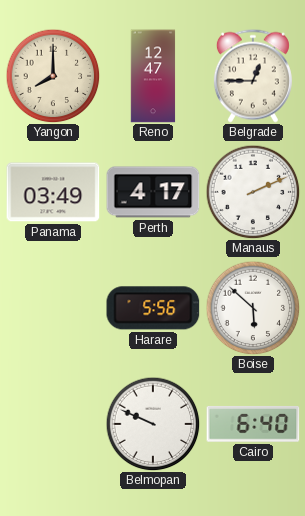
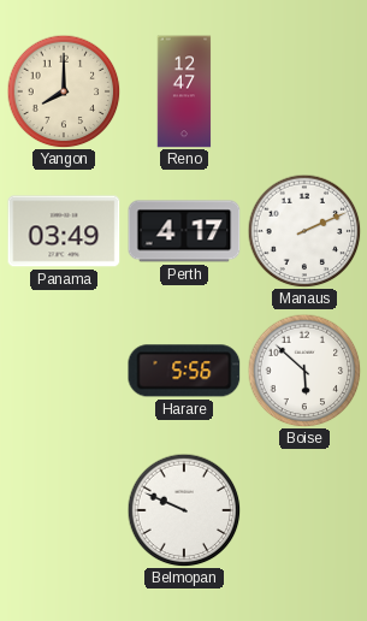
Belgrade: 12:45 -> none
Cairo: 6:40 -> none
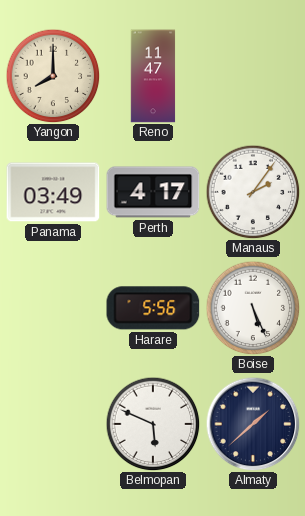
Reno: 12:47 -> 11:47
Manaus: 2:11 -> 2:06
Boise: 5:52 -> 5:26
Belmopan: 9:49 -> 5:49
Almaty: none -> 1:38
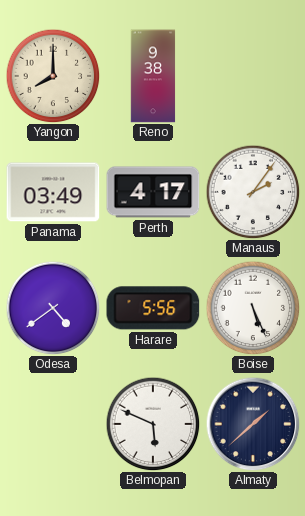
Reno: 11:47 -> 9:38
Odesa: none -> 4:39
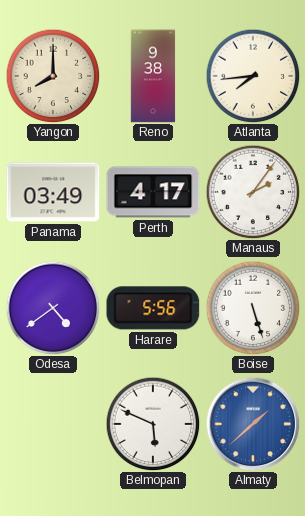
Atlanta: none -> 7:44
Boise: 5:26 -> 5:27
Almaty dial: navy -> blue
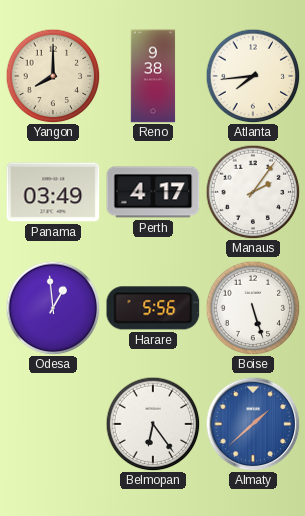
Odesa: 4:39 -> 12:59
Belmopan: 5:49 -> 6:24
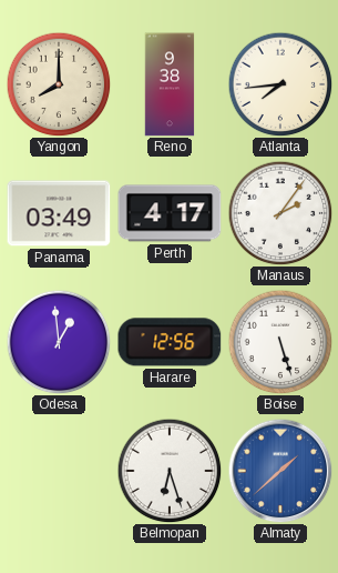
Harare: 5:56 -> 12:56
Belmopan: 6:24 -> 6:27
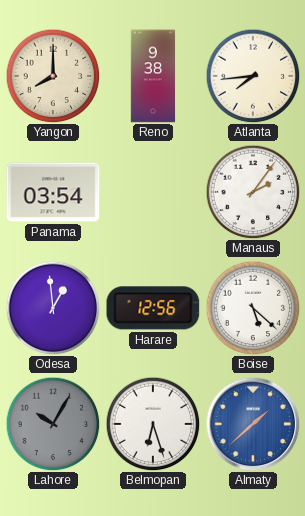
Panama: 03:49 -> 03:54
Perth: 4:17 -> none
Boise: 5:27 -> 5:22
Lahore: none -> 10:05
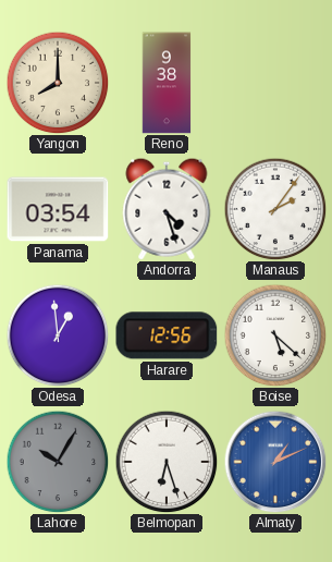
Atlanta: 7:44 -> none
Andorra: none -> 4:27
Almaty: 1:38 -> 1:11
